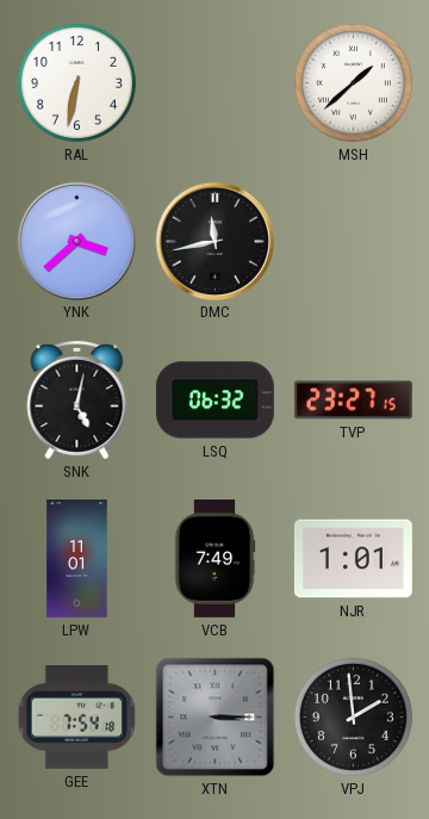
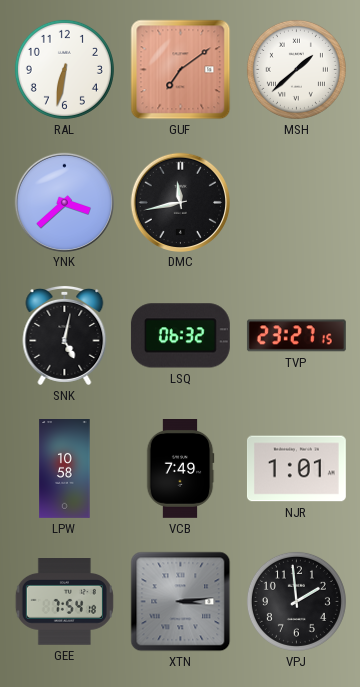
GUF: none -> 7:09
LPW: 11:01 -> 10:58
XTN: 3:15 -> 3:14
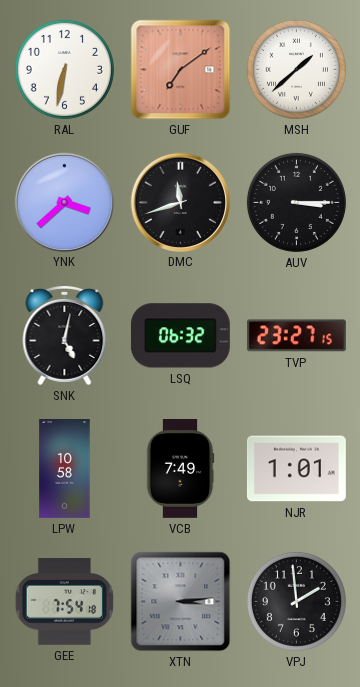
DMC: 11:43 -> 11:42
AUV: none -> 3:15
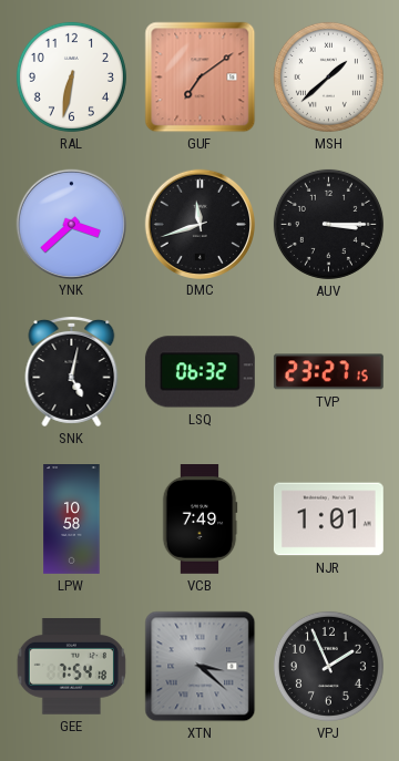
XTN: 3:14 -> 3:22
VPJ: 1:59 -> 1:56
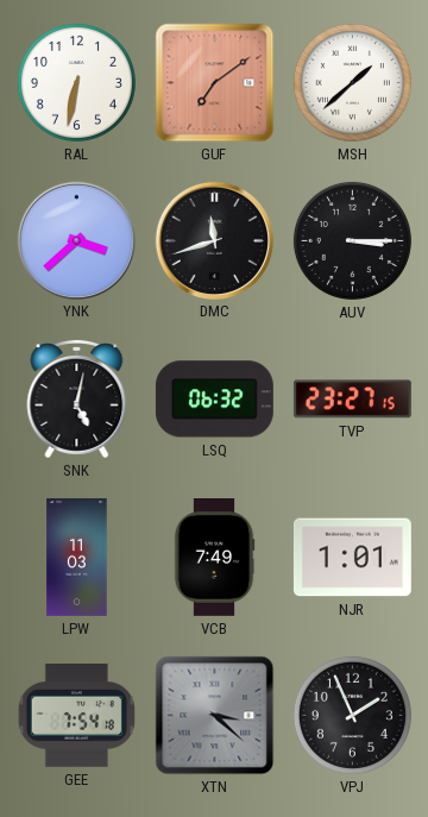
LPW: 10:58 -> 11:03
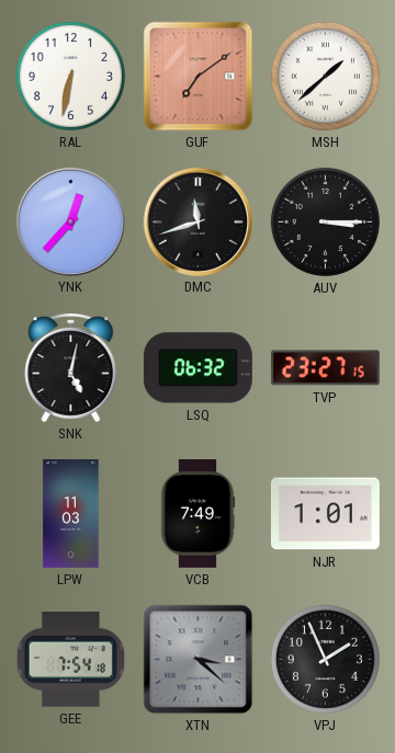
YNK: 3:38 -> 12:37
